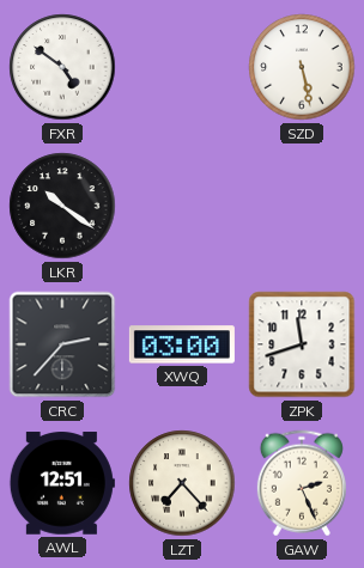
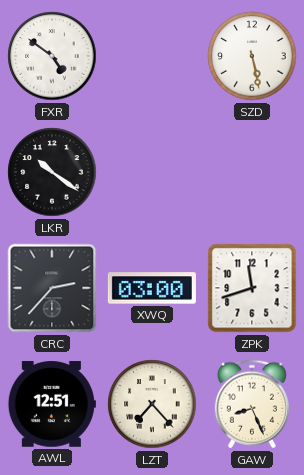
GAW: 2:26 -> 8:26
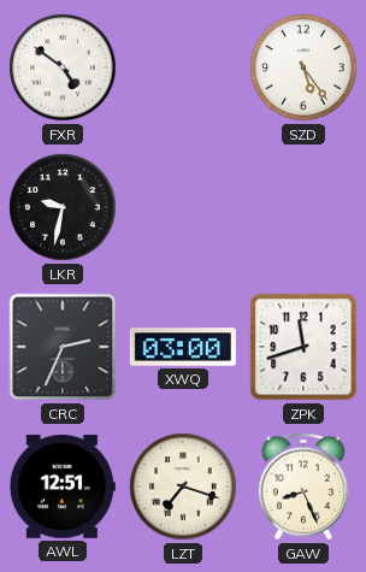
SZD: 5:28 -> 5:24
LKR: 10:21 -> 9:32
CRC: 2:37 -> 2:34
LZT: 7:23 -> 7:18
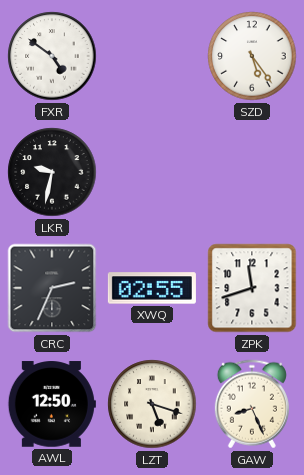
XWQ: 03:00 -> 02:55
AWL: 12:51 -> 12:50
LZT: 7:18 -> 5:18
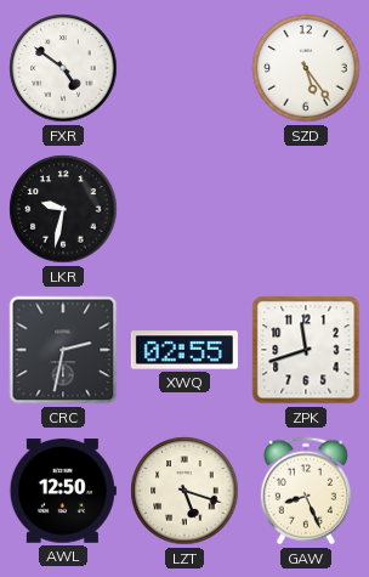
CRC: 2:34 -> 2:32
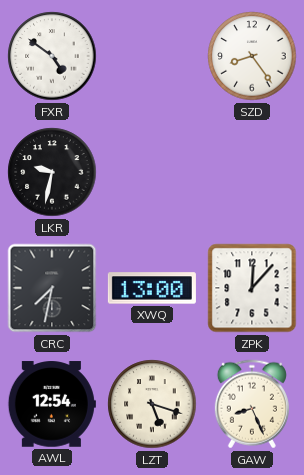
SZD: 5:24 -> 8:24
CRC: 2:32 -> 7:32
XWQ: 02:55 -> 13:00
ZPK: 11:42 -> 12:07
AWL: 12:50 -> 12:54
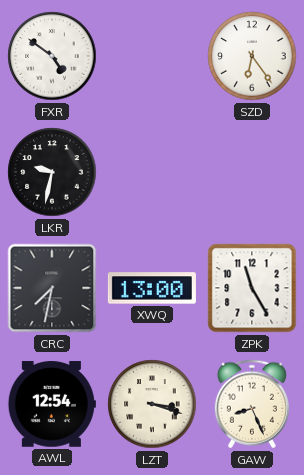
SZD: 8:24 -> 6:24
ZPK: 12:07 -> 11:25
LZT: 5:18 -> 3:18
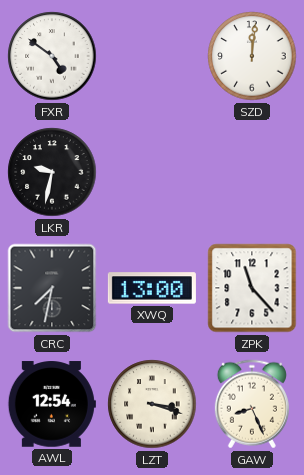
SZD: 6:24 -> 12:01
ZPK: 11:25 -> 11:23
